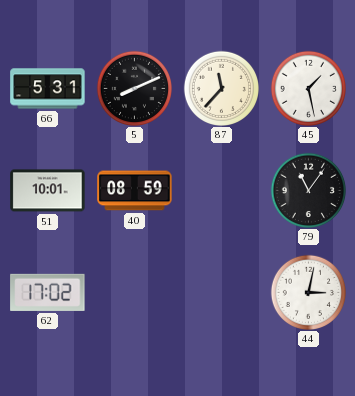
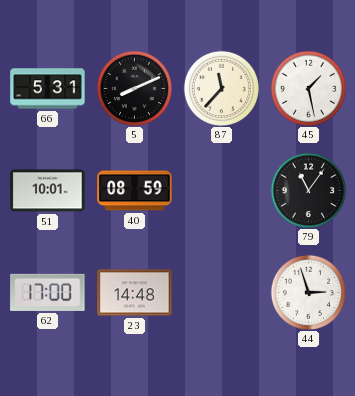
62: 17:02 -> 17:00
23: none -> 14:48
44: 3:02 -> 2:57
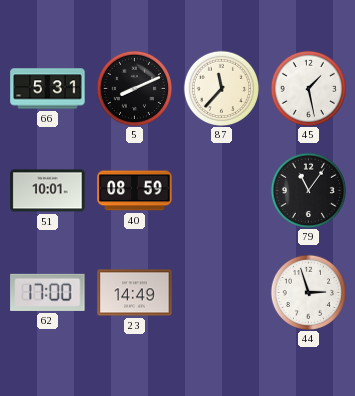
23: 14:48 -> 14:49
